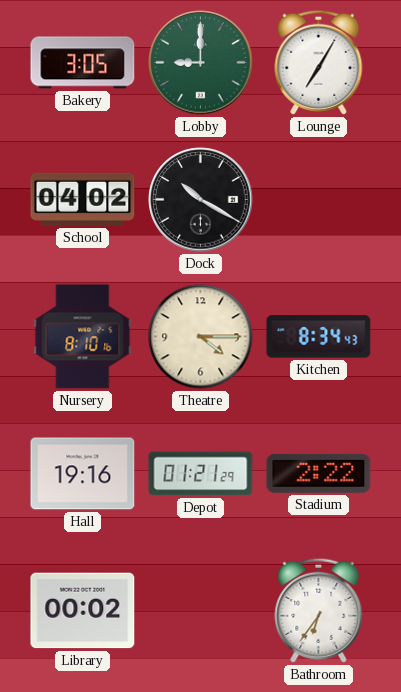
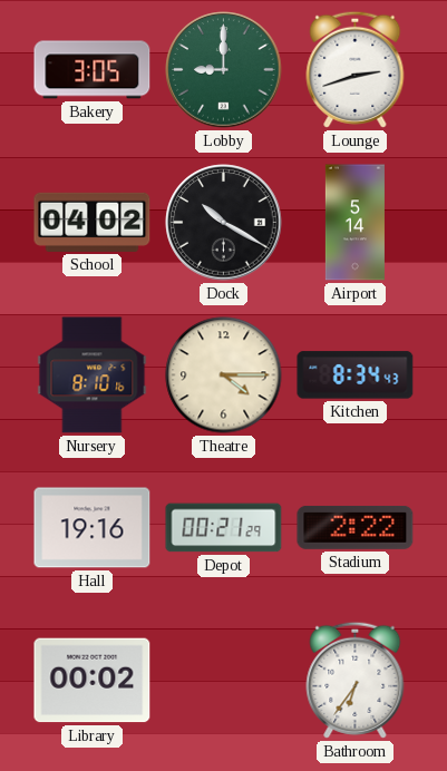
Lounge: 7:05 -> 2:42
Airport: none -> 5:14
Depot: 01:21 -> 00:21
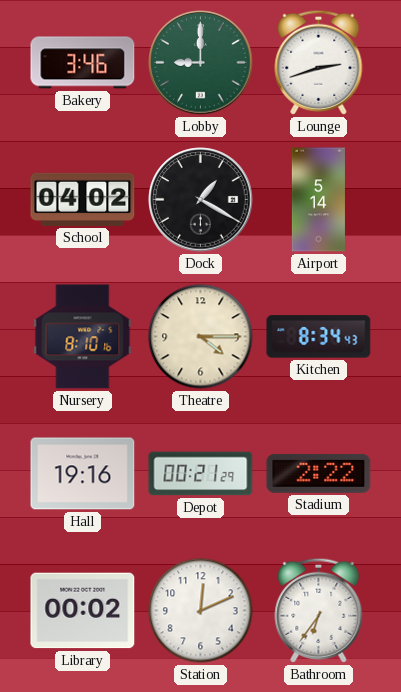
Bakery: 3:05 -> 3:46
Dock: 10:20 -> 1:20
Station: none -> 12:11
